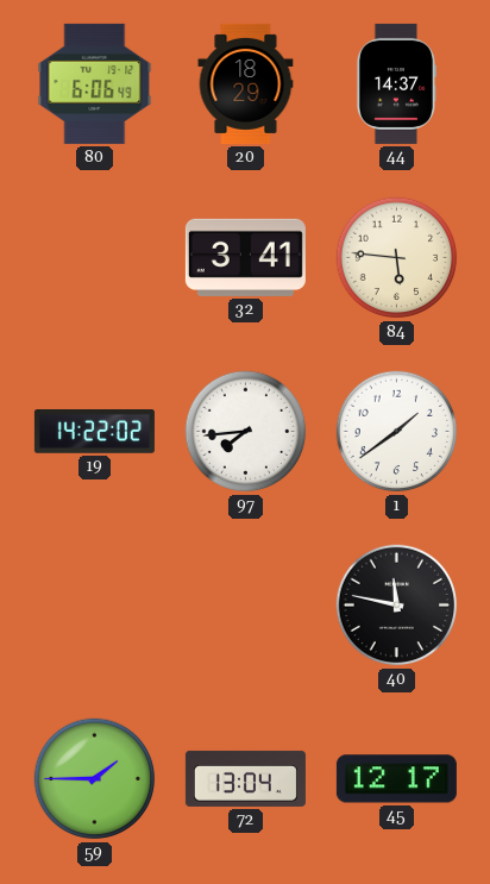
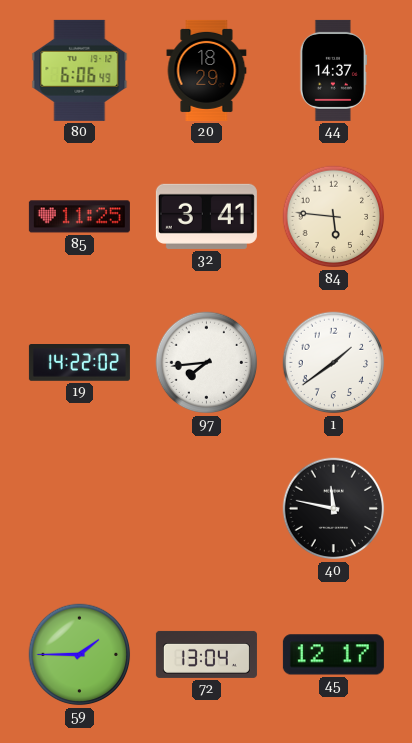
85: none -> 11:25
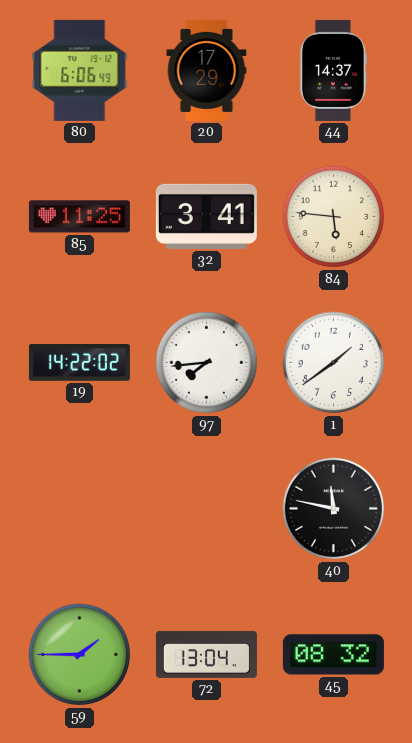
20: 18:29 -> 17:29
45: 12:17 -> 08:32
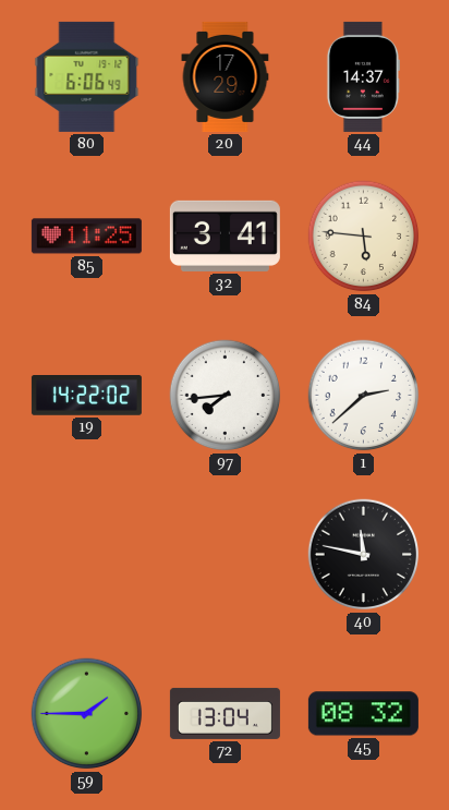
1: 1:39 -> 2:38
